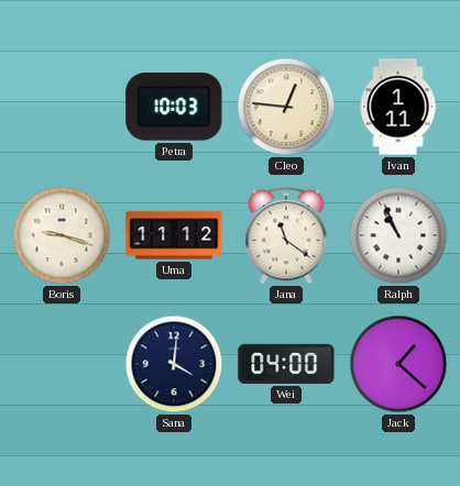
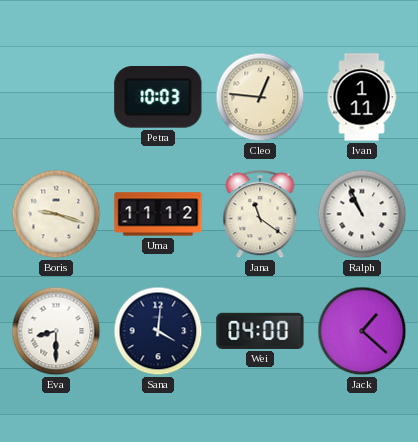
Eva: none -> 8:30
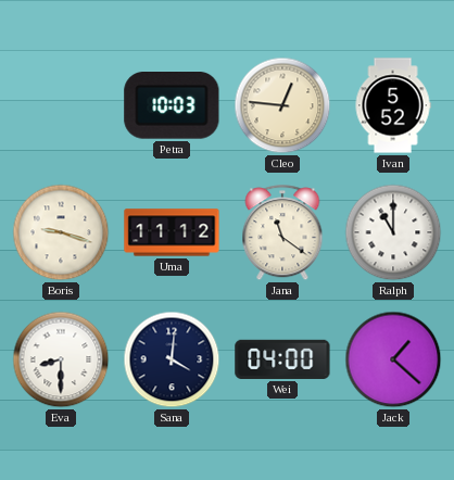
Ivan: 1:11 -> 5:52
Ralph: 10:56 -> 11:00
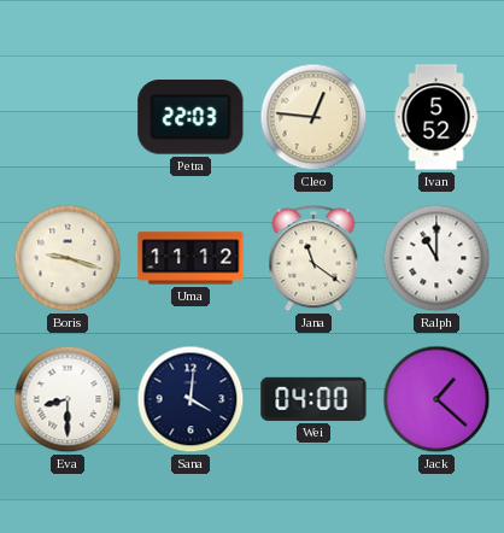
Petra: 10:03 -> 22:03
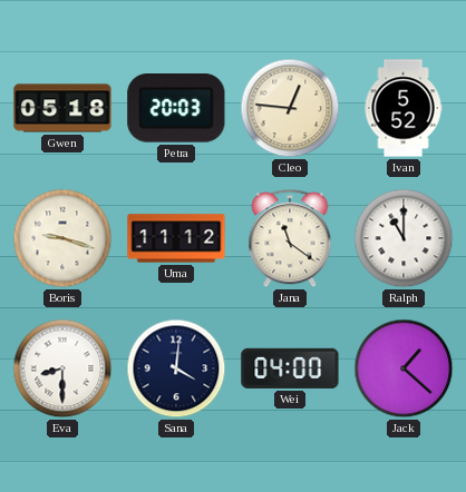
Gwen: none -> 05:18
Petra: 22:03 -> 20:03
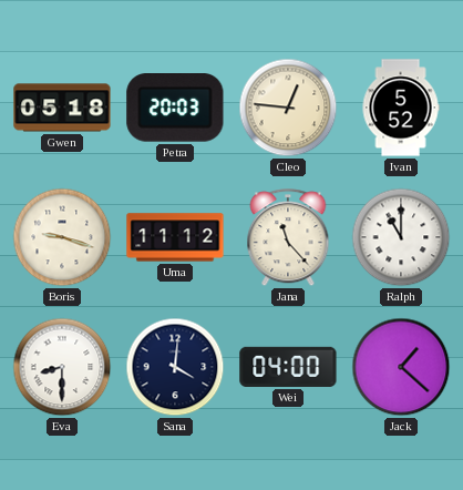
Jana: 11:21 -> 11:23
